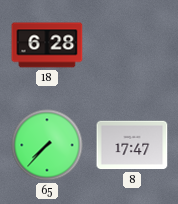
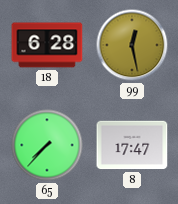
99: none -> 12:28
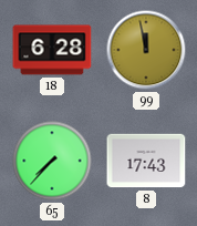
99: 12:28 -> 11:58
8: 17:47 -> 17:43
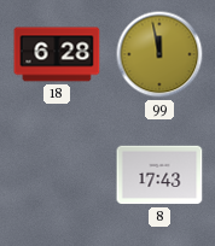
65: 7:37 -> none
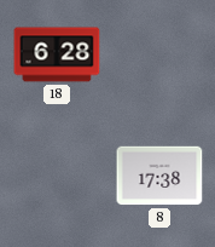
99: 11:58 -> none
8: 17:43 -> 17:38
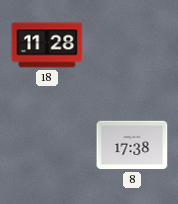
18: 6:28 -> 11:28
